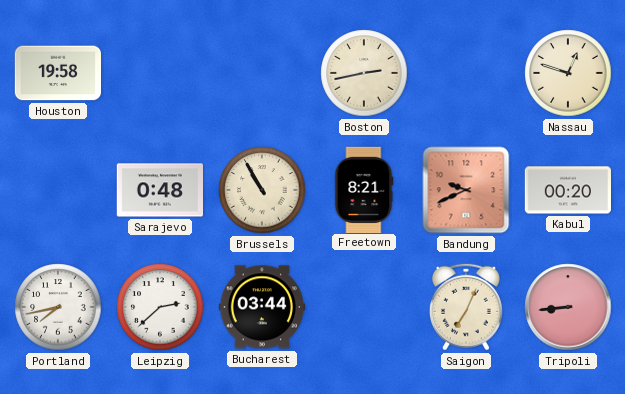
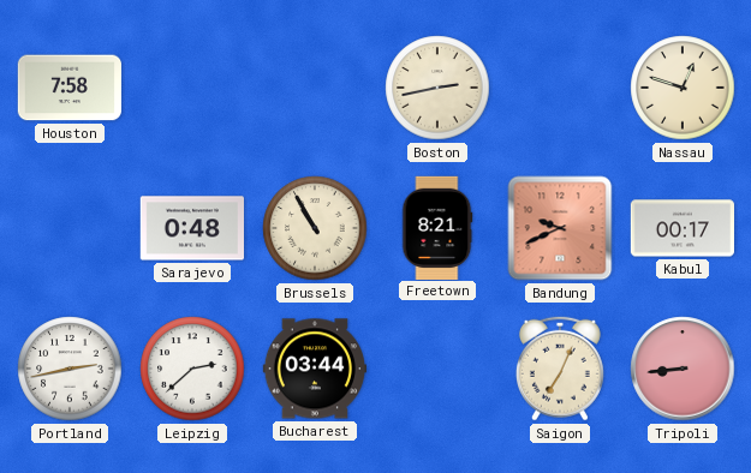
Houston: 19:58 -> 7:58
Kabul: 00:20 -> 00:17
Portland: 7:43 -> 2:43
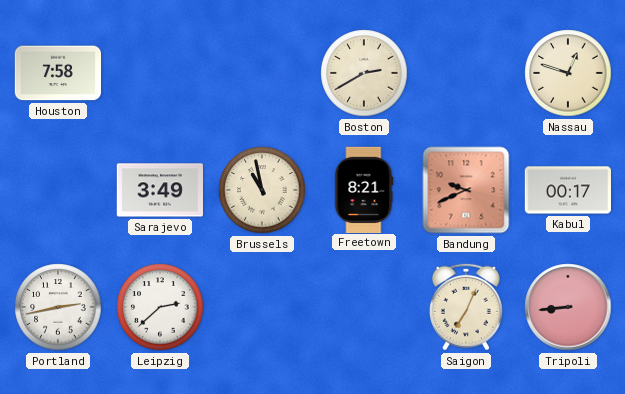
Boston: 2:43 -> 2:40
Sarajevo: 0:48 -> 3:49
Brussels: 10:55 -> 10:58
Bucharest: 03:44 -> none
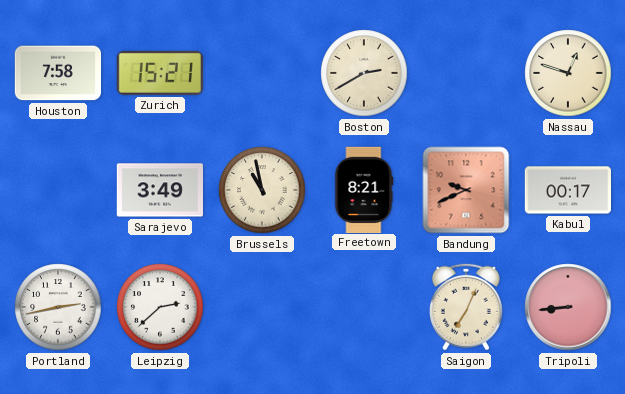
Zurich: none -> 15:21
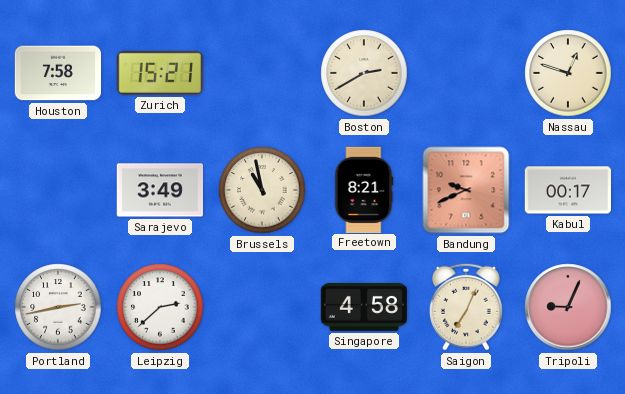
Singapore: none -> 4:58
Tripoli: 8:44 -> 9:04
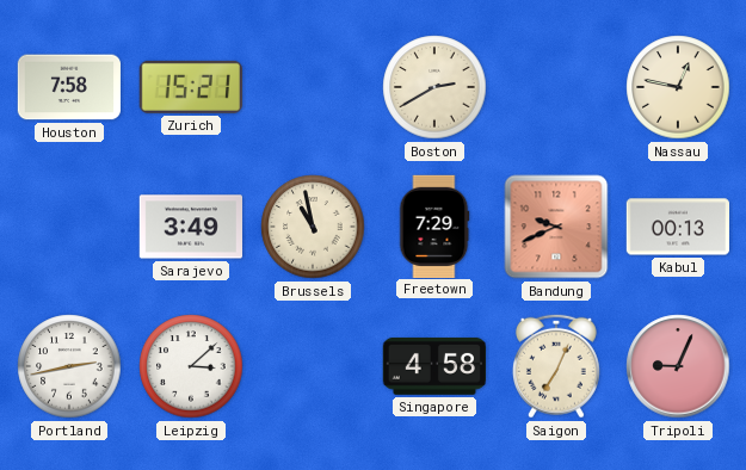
Nassau: 12:48 -> 12:47
Freetown: 8:21 -> 7:29
Kabul: 00:17 -> 00:13
Leipzig: 2:38 -> 3:08
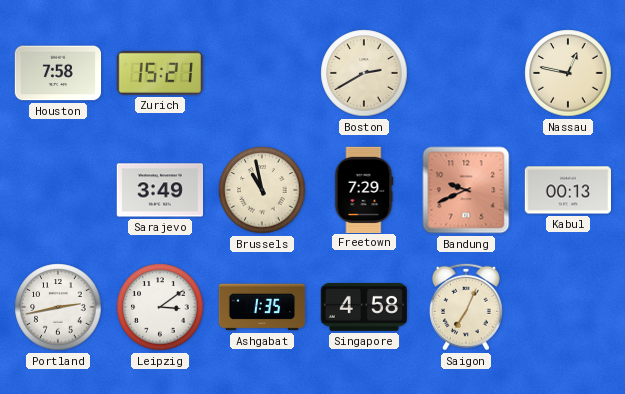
Leipzig: 3:08 -> 3:09
Ashgabat: none -> 1:35
Tripoli: 9:04 -> none
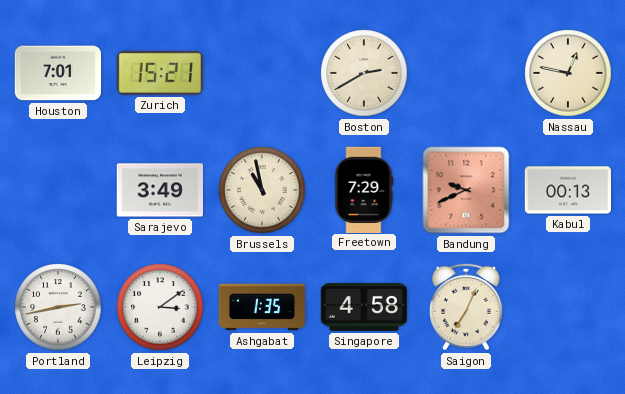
Houston: 7:58 -> 7:01
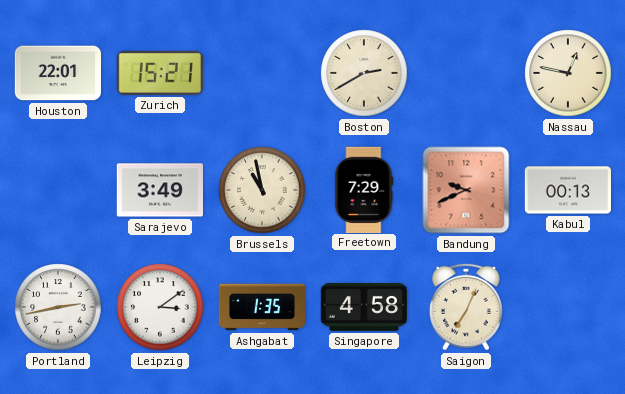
Houston: 7:01 -> 22:01
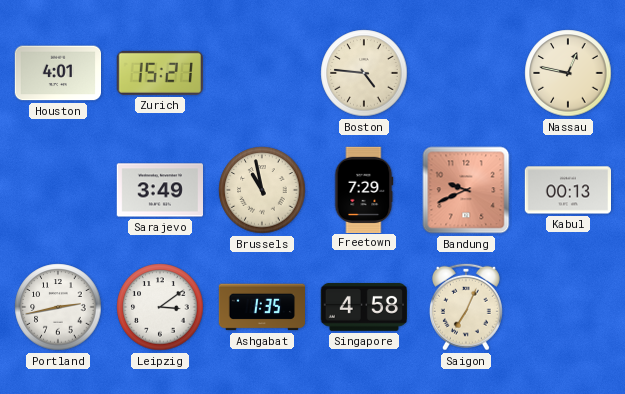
Houston: 22:01 -> 4:01
Boston: 2:40 -> 4:46
